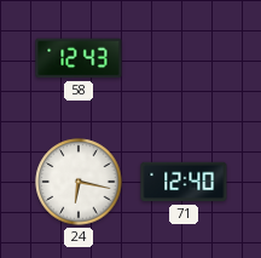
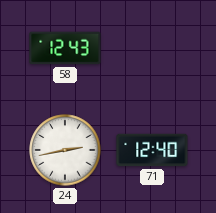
24: 6:17 -> 2:43
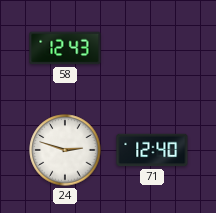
24: 2:43 -> 2:48
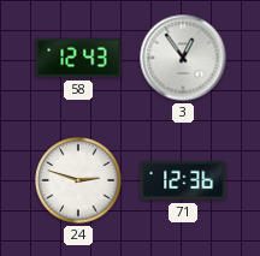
3: none -> 12:54
71: 12:40 -> 12:36
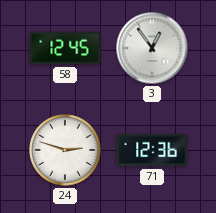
58: 12:43 -> 12:45
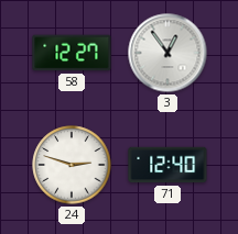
58: 12:45 -> 12:27
71: 12:36 -> 12:40
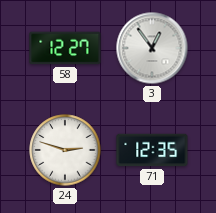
71: 12:40 -> 12:35
